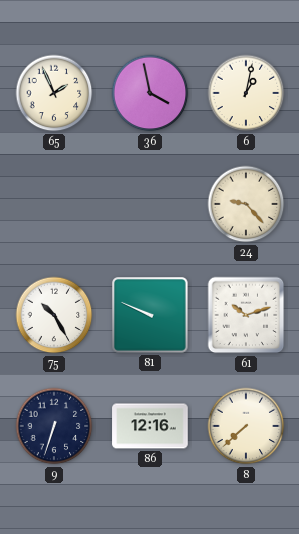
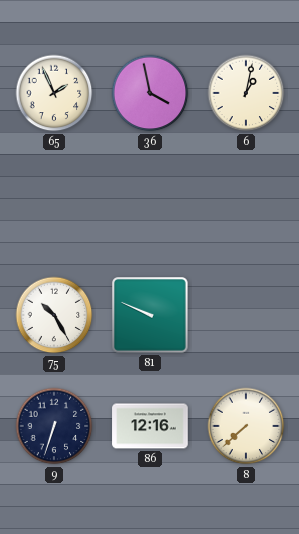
24: 9:23 -> none
61: 10:12 -> none
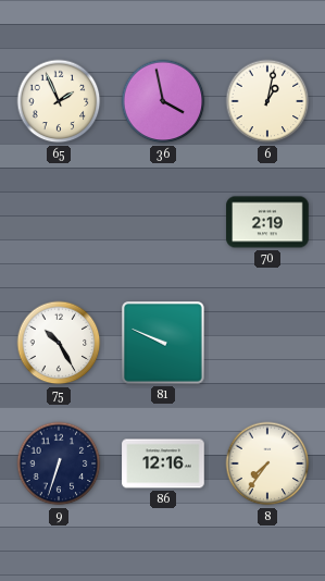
70: none -> 2:19
8: 7:38 -> 7:36
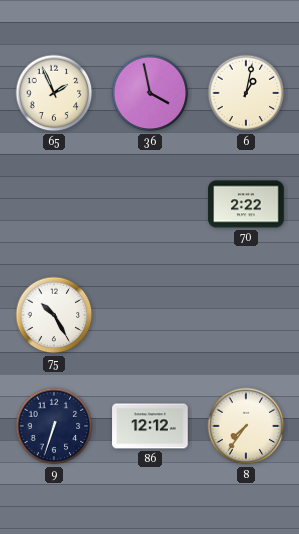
70: 2:19 -> 2:22
81: 9:49 -> none
86: 12:16 -> 12:12
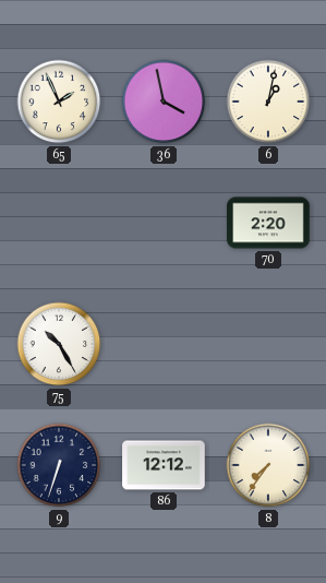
70: 2:22 -> 2:20
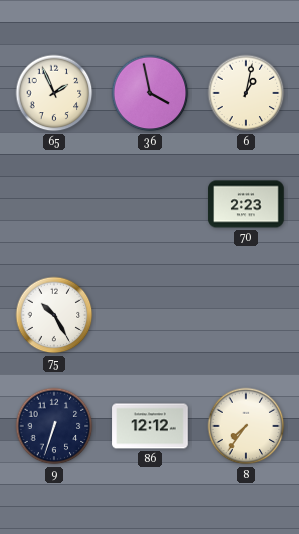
70: 2:20 -> 2:23
